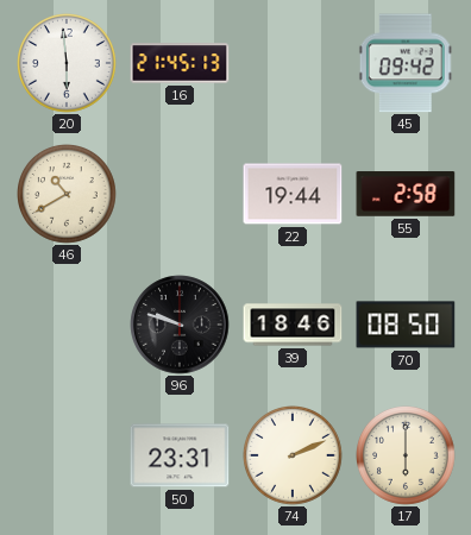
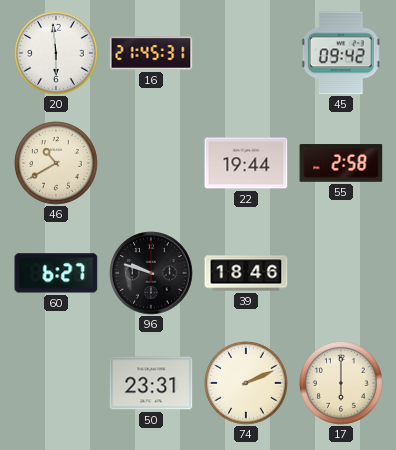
16: 21:45:13 -> 21:45:31
60: none -> 6:27
70: 08:50 -> none
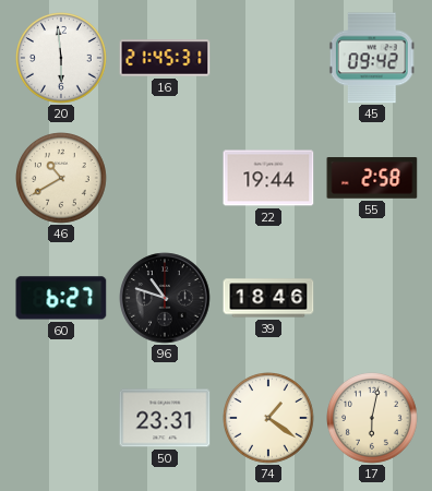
96: 9:48 -> 10:48
74: 2:11 -> 1:21
17: 6:00 -> 6:02
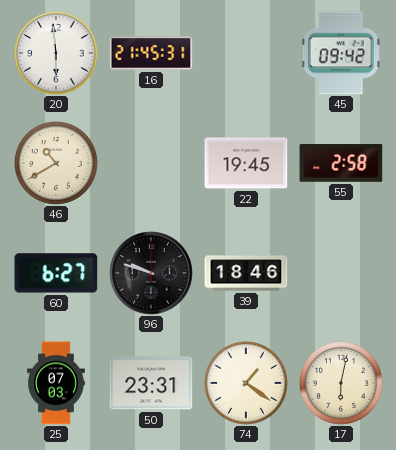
22: 19:44 -> 19:45
96: 10:48 -> 9:48
25: none -> 07:03
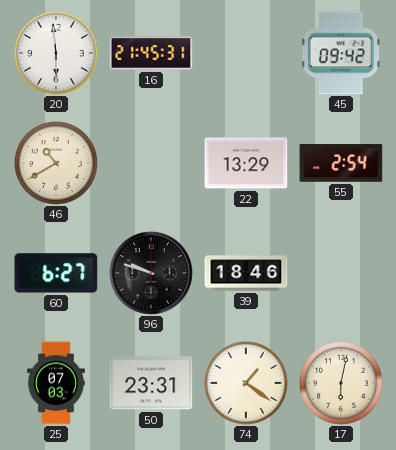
22: 19:45 -> 13:29
55: 2:58 -> 2:54
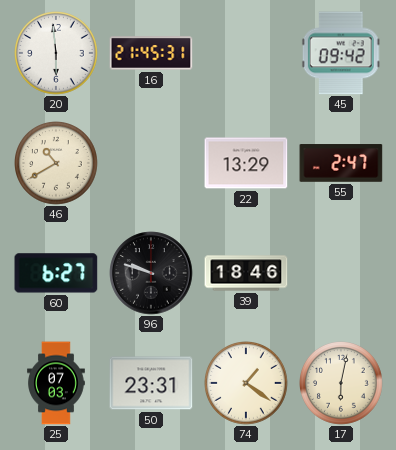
55: 2:54 -> 2:47
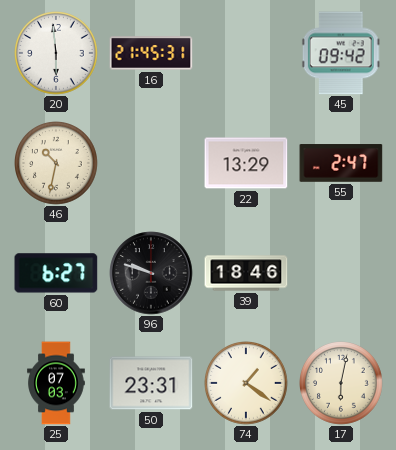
46: 10:40 -> 10:32
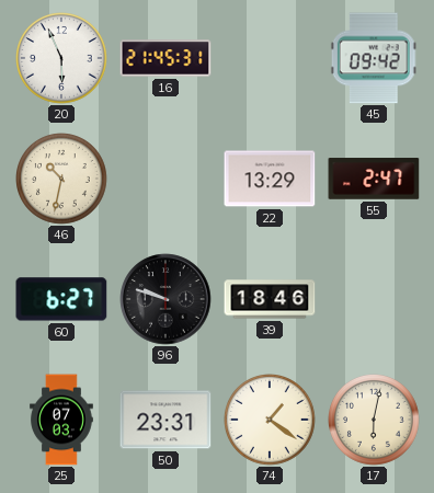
20: 5:59 -> 5:56
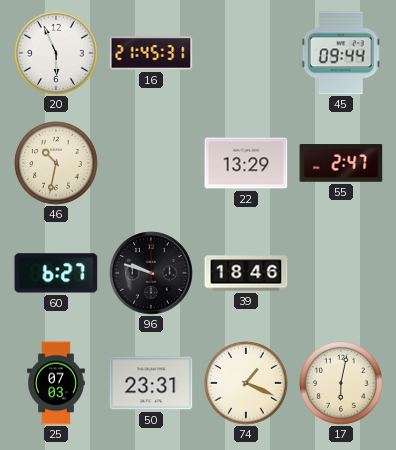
45: 09:42 -> 09:44
74: 1:21 -> 1:19
